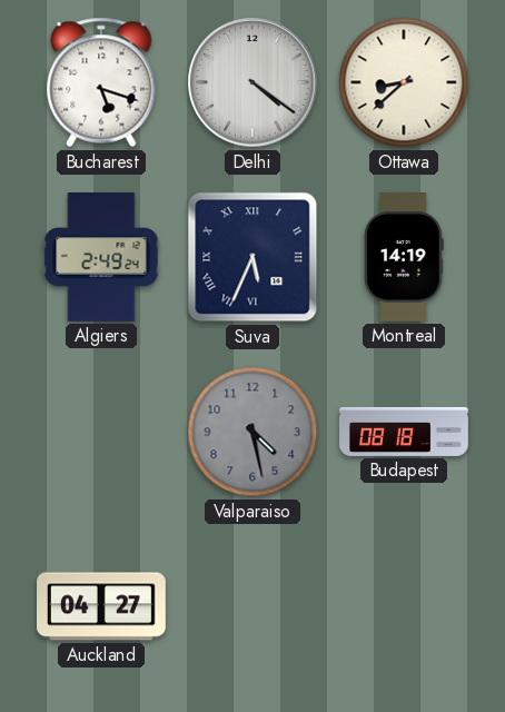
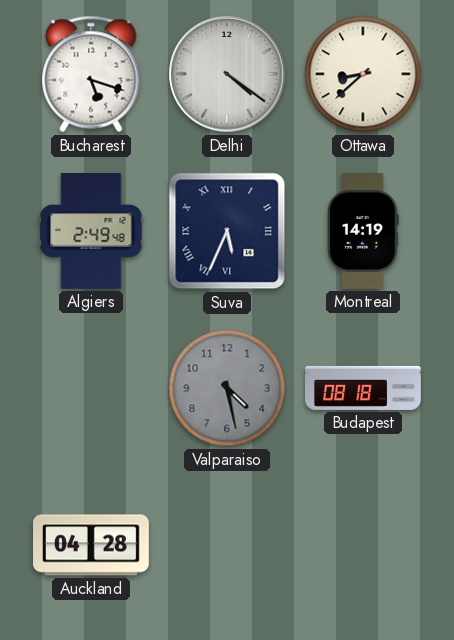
Algiers: 2:49:24 -> 2:49:48
Auckland: 04:27 -> 04:28
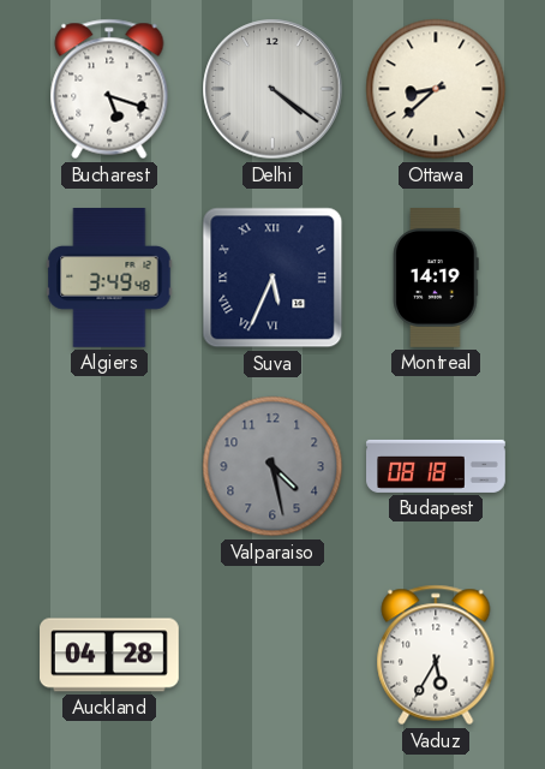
Algiers: 2:49 -> 3:49
Vaduz: none -> 5:35
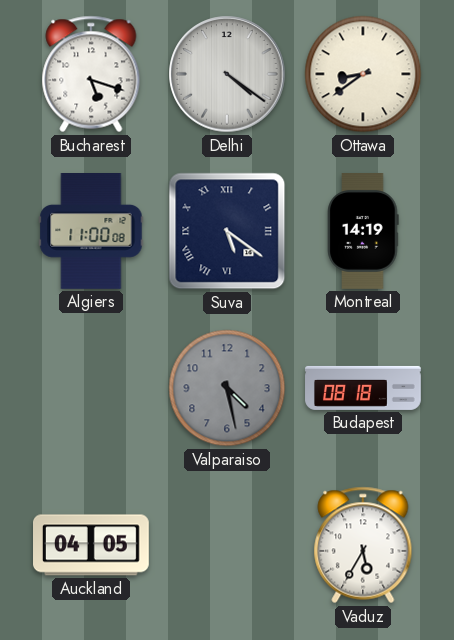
Ottawa: 8:38 -> 8:39
Algiers: 3:49 -> 11:00
Suva: 5:34 -> 5:21
Auckland: 04:28 -> 04:05
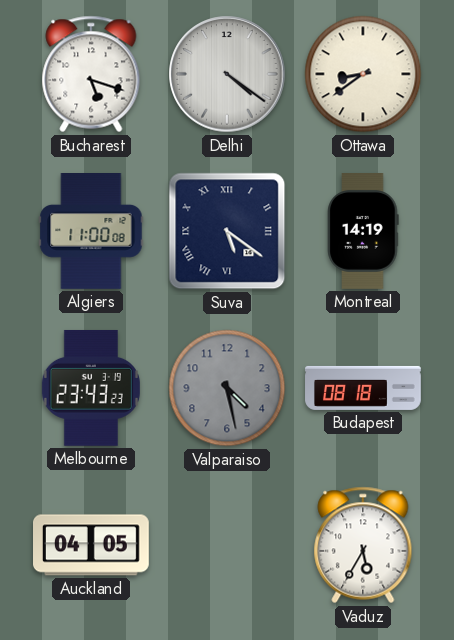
Melbourne: none -> 23:43
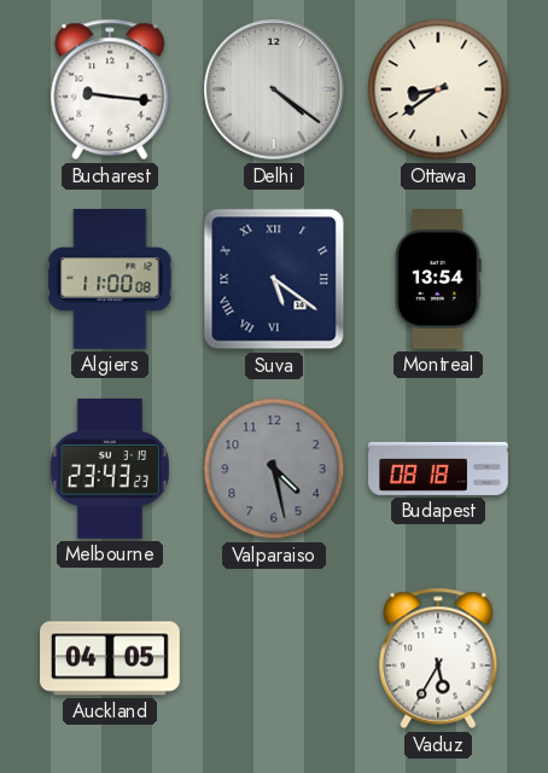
Bucharest: 5:18 -> 9:16
Montreal: 14:19 -> 13:54
